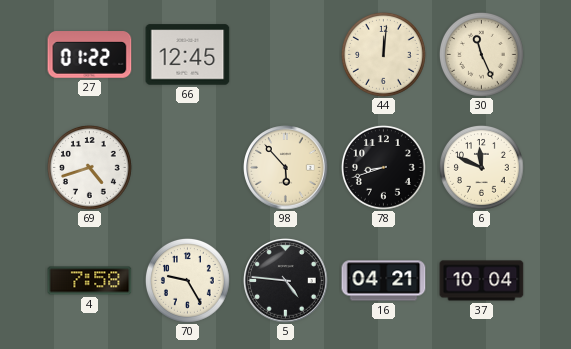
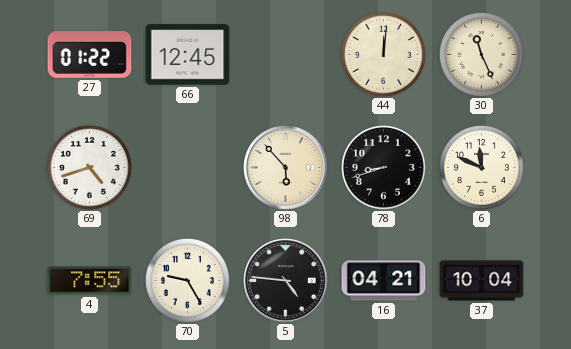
4: 7:58 -> 7:55
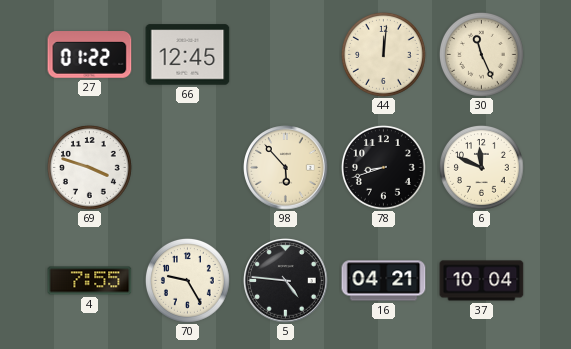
69: 4:42 -> 3:48
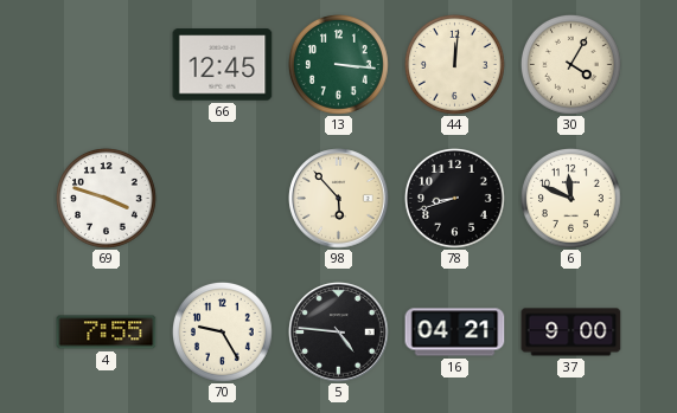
27: 01:22 -> none
13: none -> 3:16
30: 11:26 -> 4:05
37: 10:04 -> 9:00
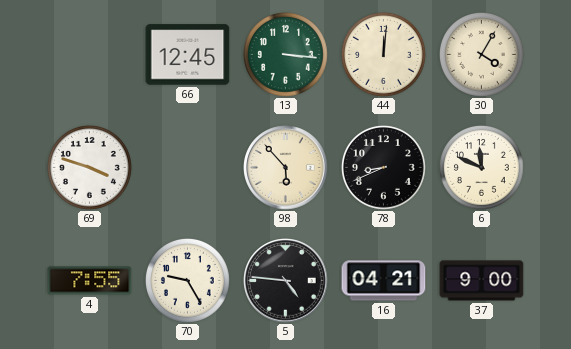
78: 8:42 -> 8:41
